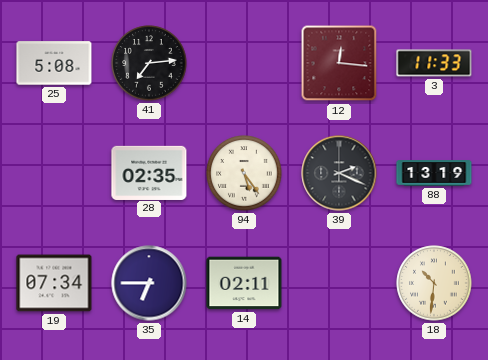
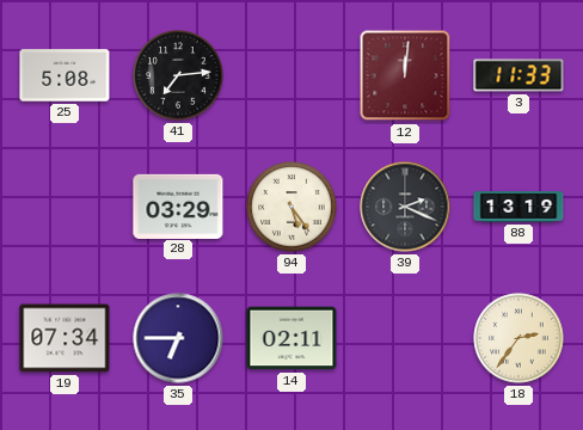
12: 12:16 -> 12:01
28: 02:35 -> 03:29
18: 10:31 -> 2:36
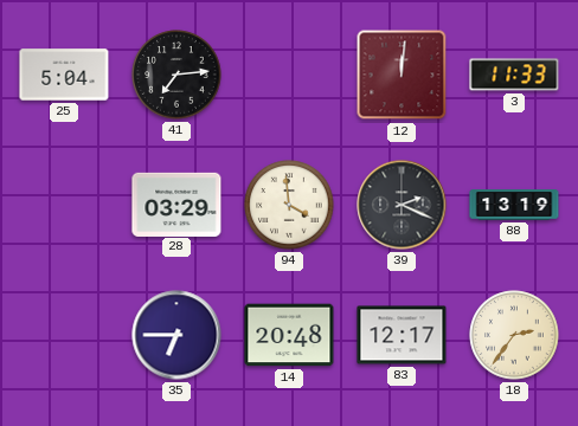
25: 5:08 -> 5:04
94: 5:24 -> 3:59
19: 07:34 -> none
14: 02:11 -> 20:48
83: none -> 12:17
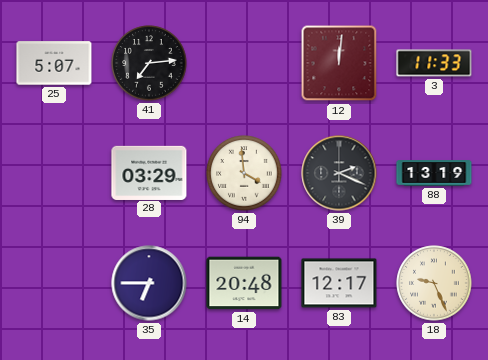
25: 5:04 -> 5:07
18: 2:36 -> 9:26
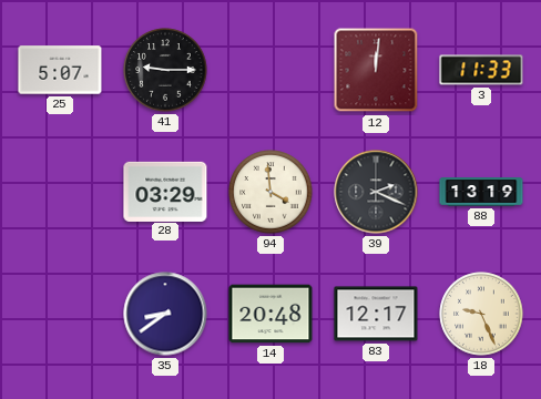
41: 7:14 -> 9:15
35: 6:45 -> 8:39
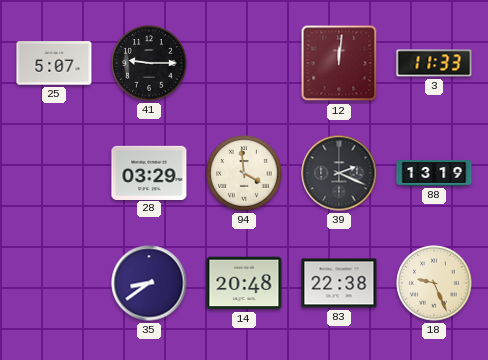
83: 12:17 -> 22:38
